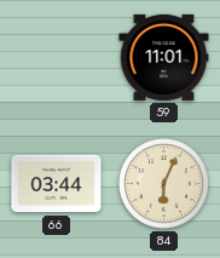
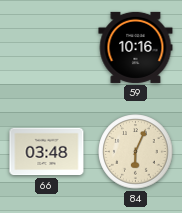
59: 11:01 -> 10:16
66: 03:44 -> 03:48
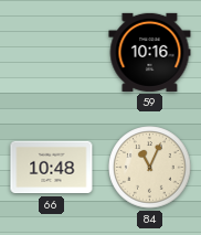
66: 03:48 -> 10:48
84: 6:04 -> 11:04
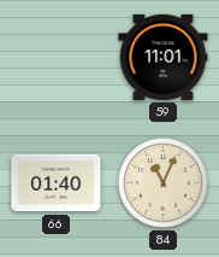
59: 10:16 -> 11:01
66: 10:48 -> 01:40
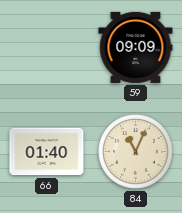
59: 11:01 -> 09:09
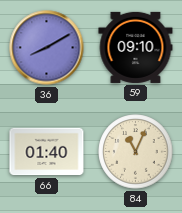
36: none -> 8:10
59: 09:09 -> 09:10
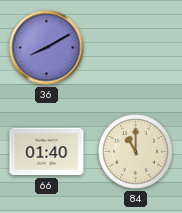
59: 09:10 -> none
84: 11:04 -> 11:00
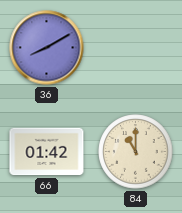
66: 01:40 -> 01:42
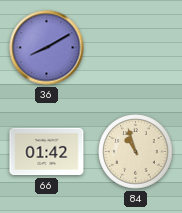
84: 11:00 -> 10:57
